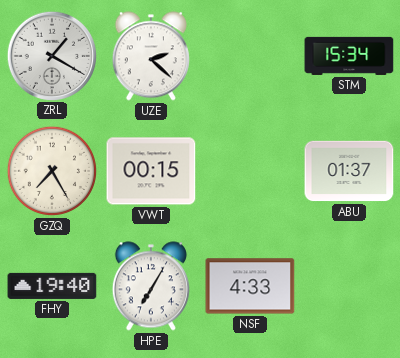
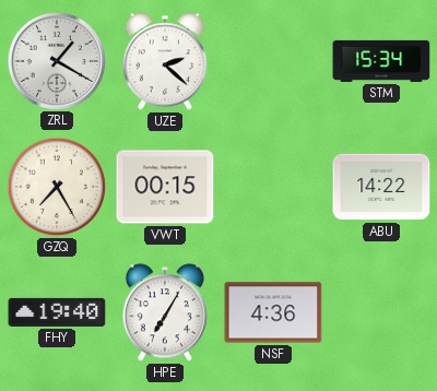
ABU: 01:37 -> 14:22
NSF: 4:33 -> 4:36
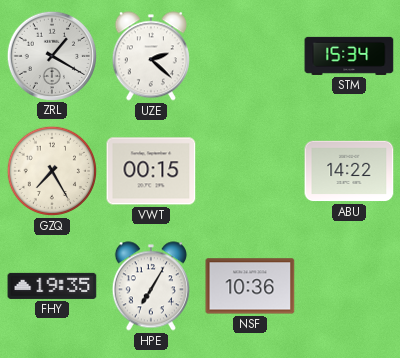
FHY: 19:40 -> 19:35
NSF: 4:36 -> 10:36
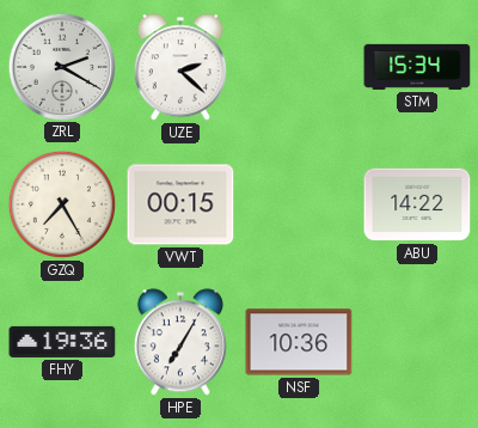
ZRL: 1:20 -> 2:20
FHY: 19:35 -> 19:36
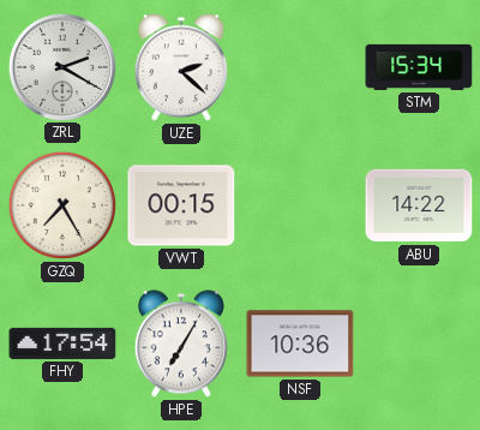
FHY: 19:36 -> 17:54
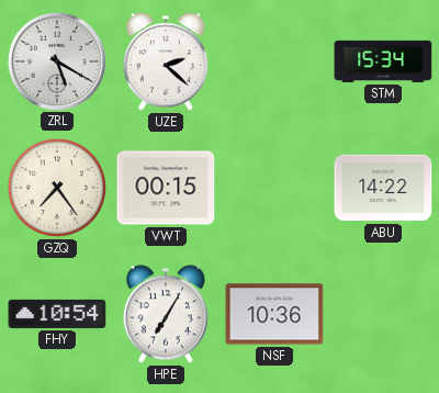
ZRL: 2:20 -> 5:20
GZQ: 7:25 -> 7:24
FHY: 17:54 -> 10:54
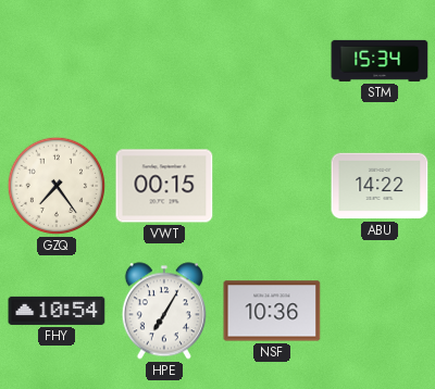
ZRL: 5:20 -> none
UZE: 2:22 -> none
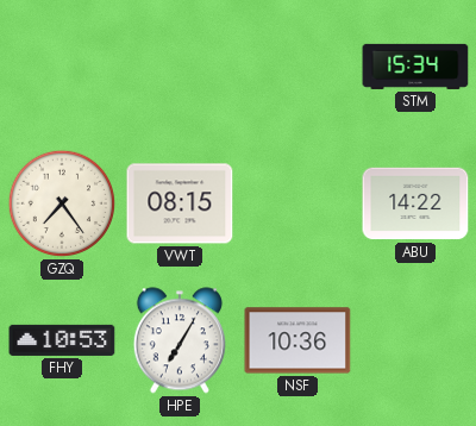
VWT: 00:15 -> 08:15
FHY: 10:54 -> 10:53
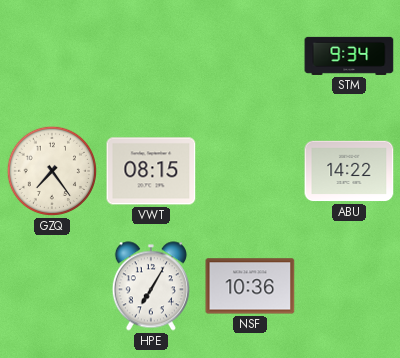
STM: 15:34 -> 9:34
FHY: 10:53 -> none
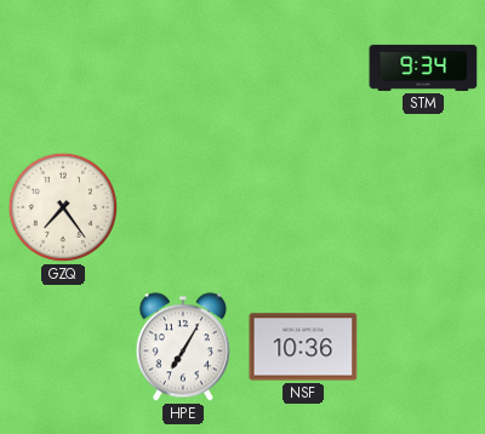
VWT: 08:15 -> none
ABU: 14:22 -> none
